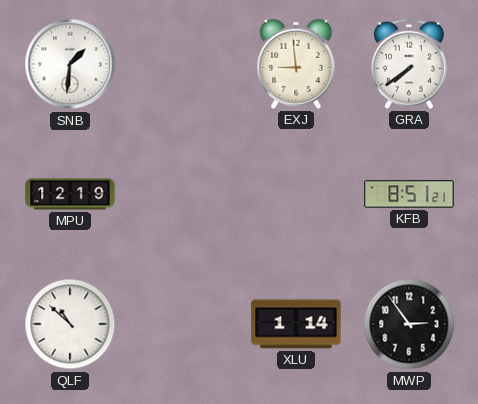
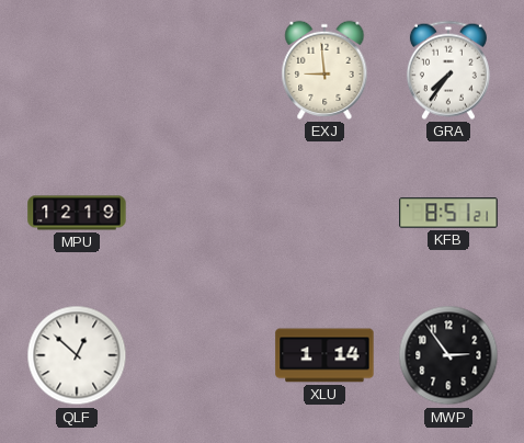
SNB: 1:31 -> none
GRA: 7:39 -> 7:36
QLF: 10:52 -> 12:52
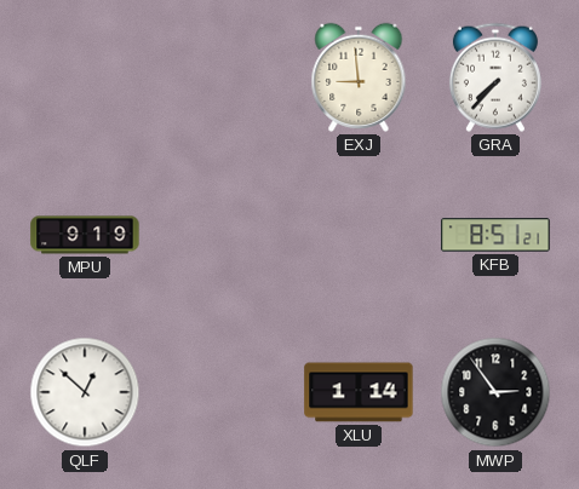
GRA: 7:36 -> 7:37
MPU: 12:19 -> 9:19
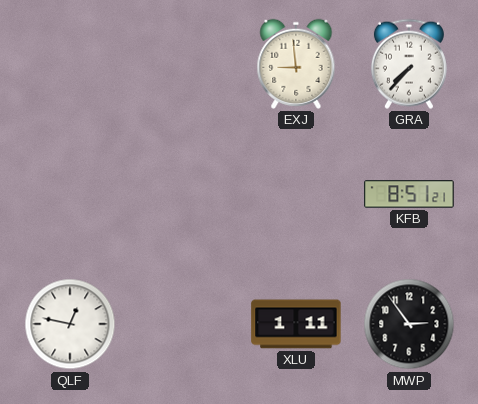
MPU: 9:19 -> none
QLF: 12:52 -> 12:47
XLU: 1:14 -> 1:11
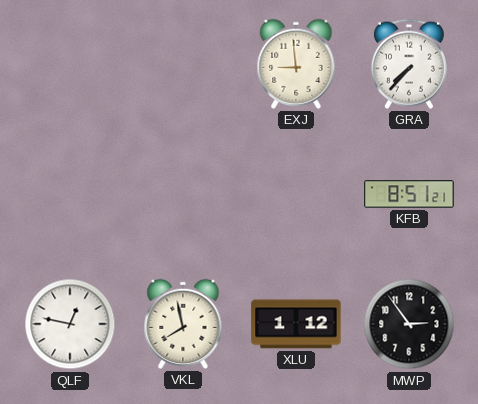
VKL: none -> 7:58
XLU: 1:11 -> 1:12
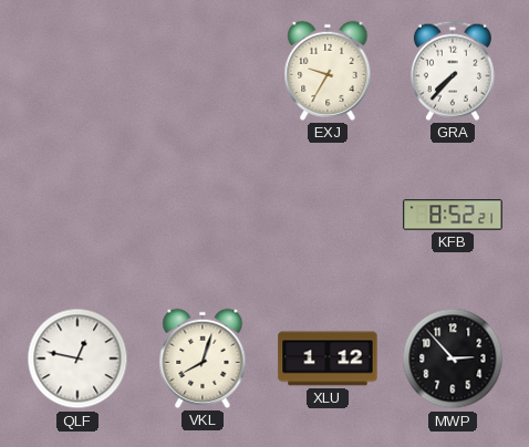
EXJ: 8:59 -> 9:35
KFB: 8:51 -> 8:52
VKL: 7:58 -> 8:03
MWP: 2:54 -> 2:53
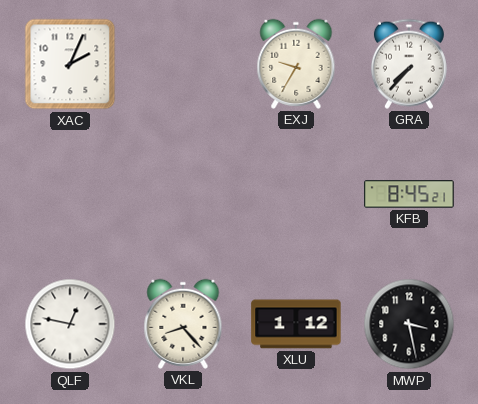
XAC: none -> 2:04
KFB: 8:52 -> 8:45
VKL: 8:03 -> 8:23
MWP: 2:53 -> 3:28
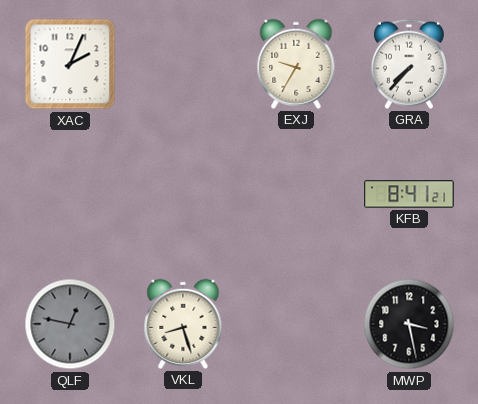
KFB: 8:45 -> 8:41
QLF dial: white -> grey
VKL: 8:23 -> 8:27
XLU: 1:12 -> none
